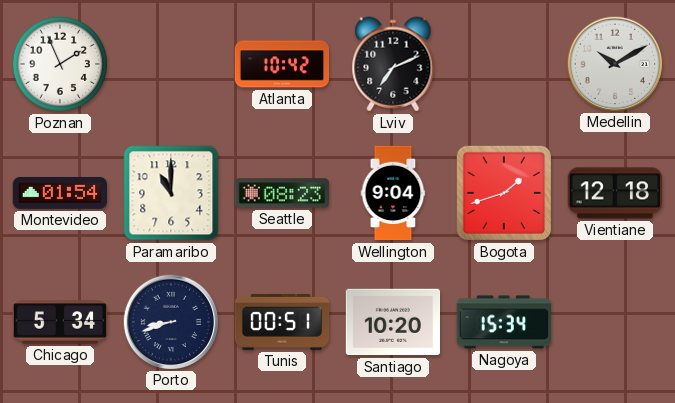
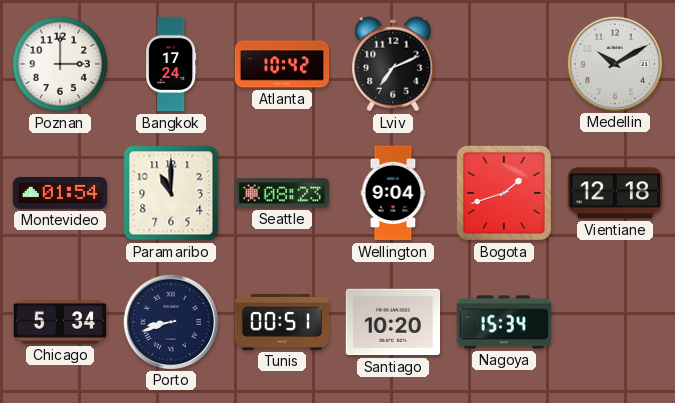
Poznan: 1:56 -> 3:00
Bangkok: none -> 17:24
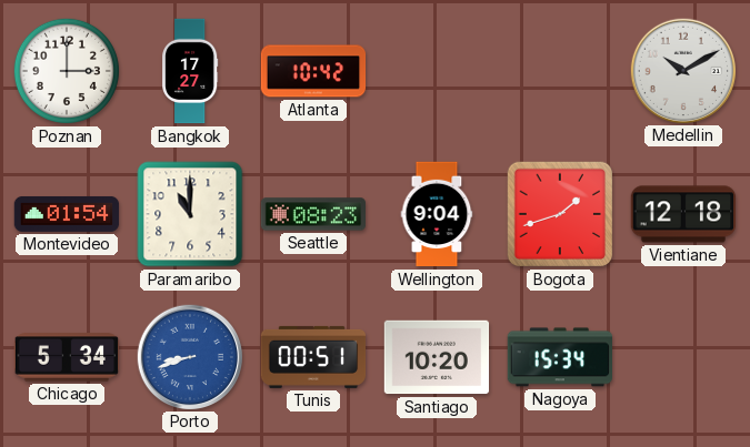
Bangkok: 17:24 -> 17:27
Lviv: 7:11 -> none
Porto dial: navy -> blue
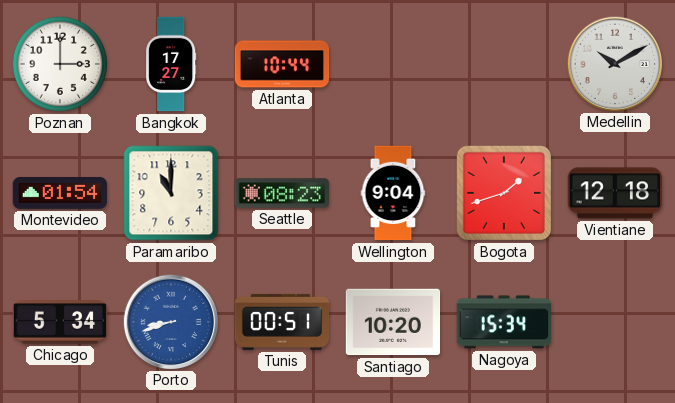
Atlanta: 10:42 -> 10:44
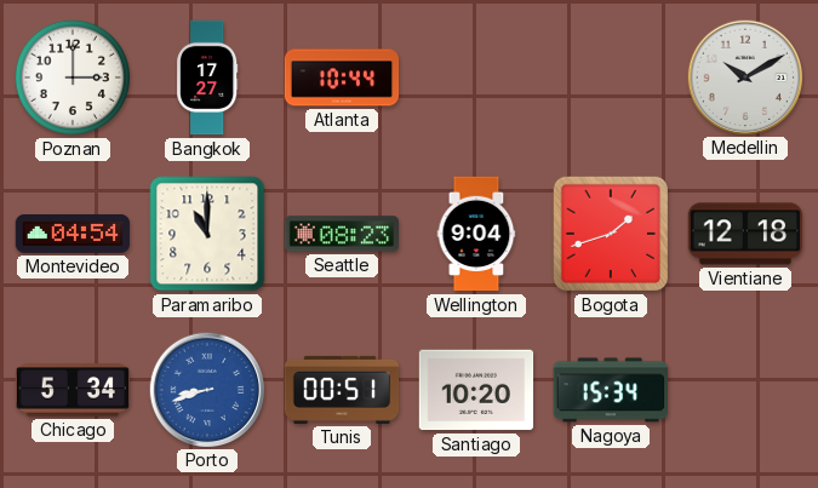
Montevideo: 01:54 -> 04:54
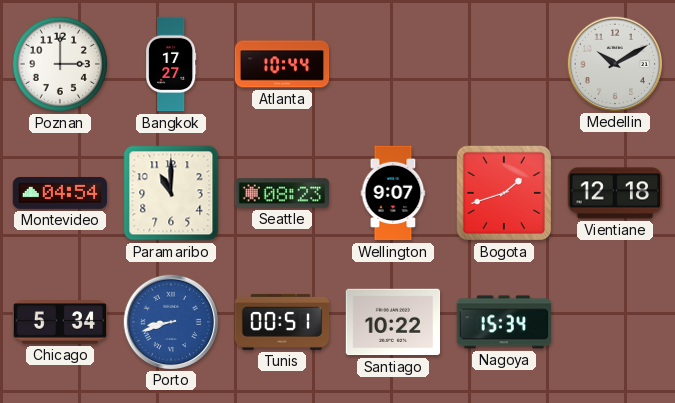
Wellington: 9:04 -> 9:07
Santiago: 10:20 -> 10:22
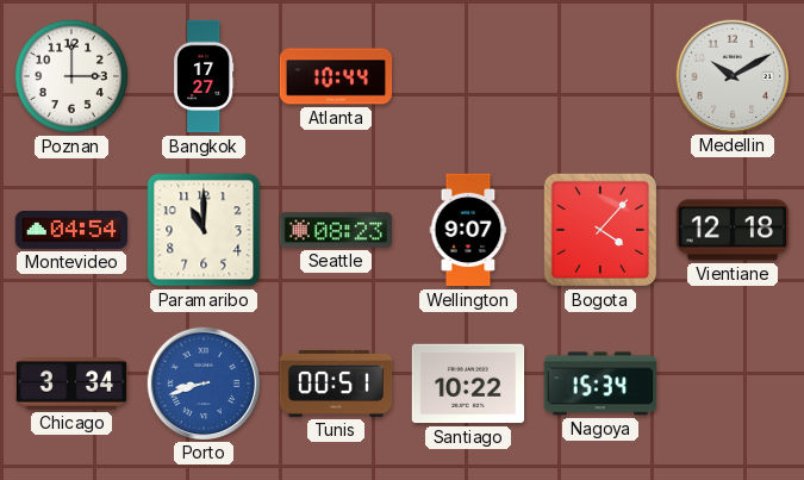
Bogota: 1:42 -> 4:07
Chicago: 5:34 -> 3:34
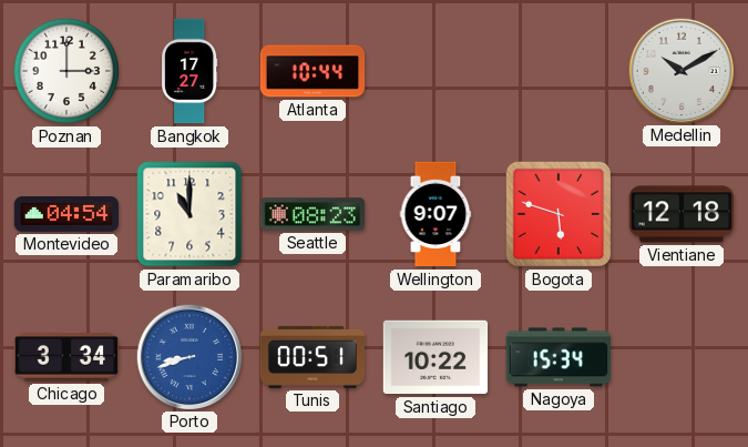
Bogota: 4:07 -> 5:48
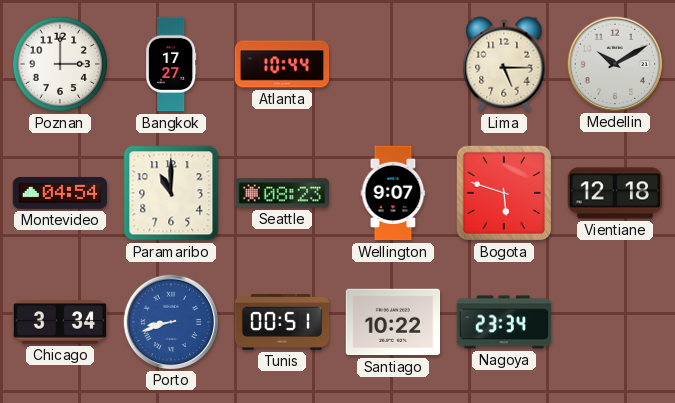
Lima: none -> 5:15
Nagoya: 15:34 -> 23:34
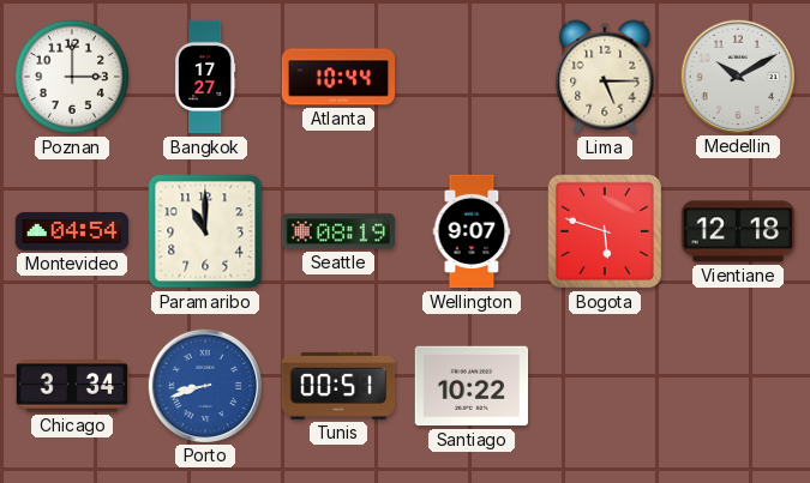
Seattle: 08:23 -> 08:19
Nagoya: 23:34 -> none
